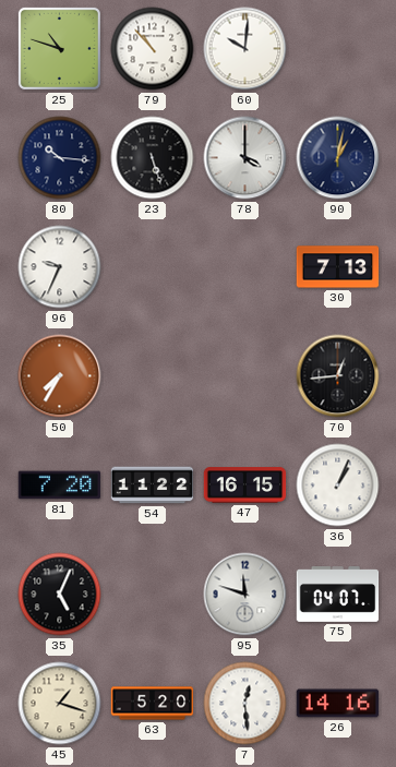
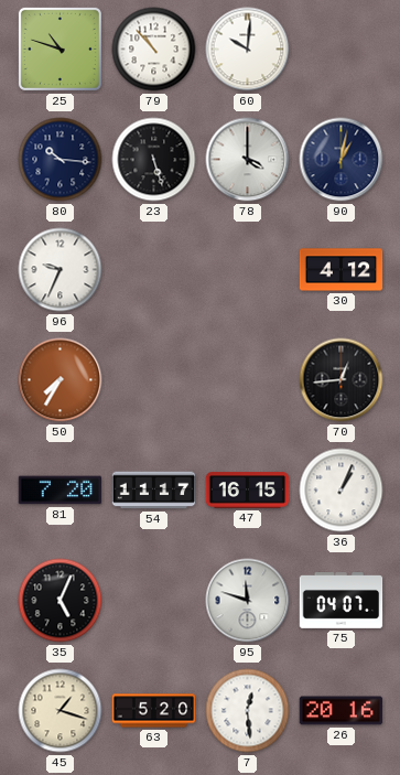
30: 7:13 -> 4:12
54: 11:22 -> 11:17
26: 14:16 -> 20:16
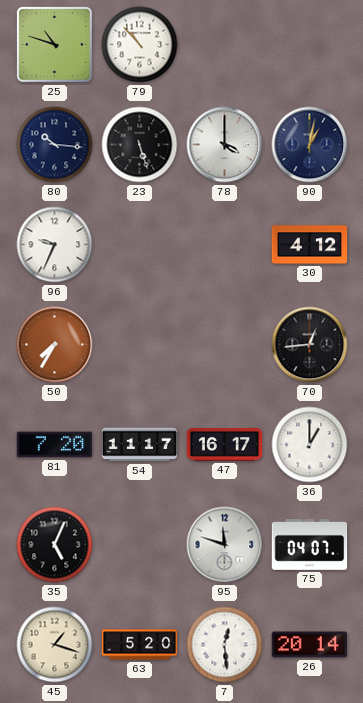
60: 10:01 -> none
47: 16:15 -> 16:17
36: 1:04 -> 1:00
26: 20:16 -> 20:14
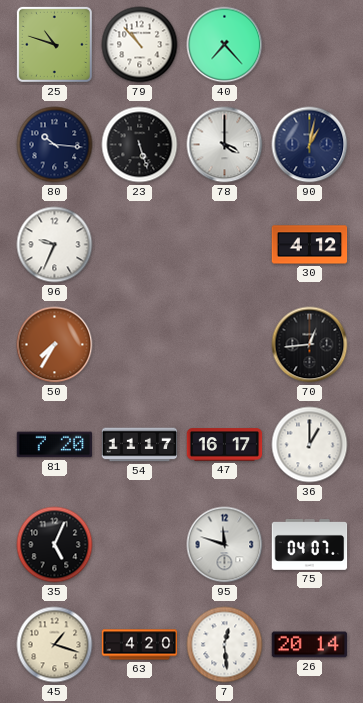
40: none -> 7:23
63: 5:20 -> 4:20
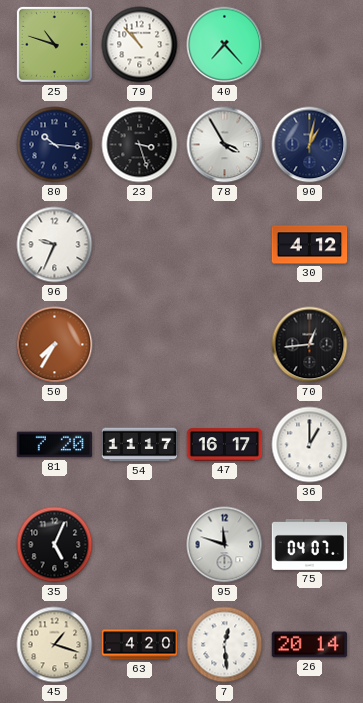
23: 5:27 -> 3:27
78: 4:00 -> 3:55
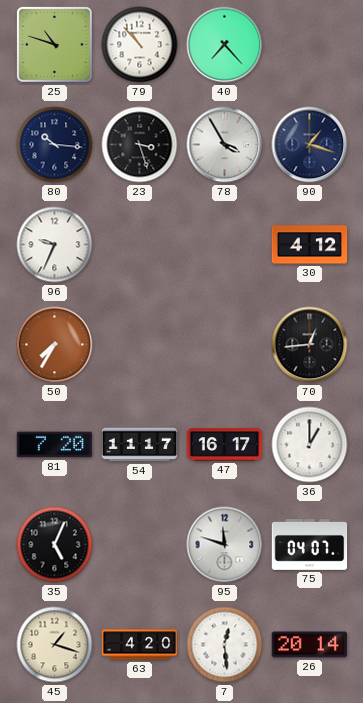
90: 1:02 -> 1:18
